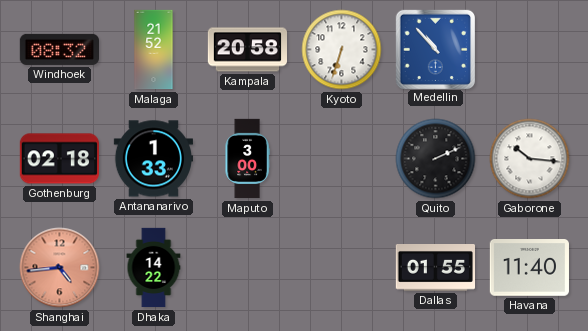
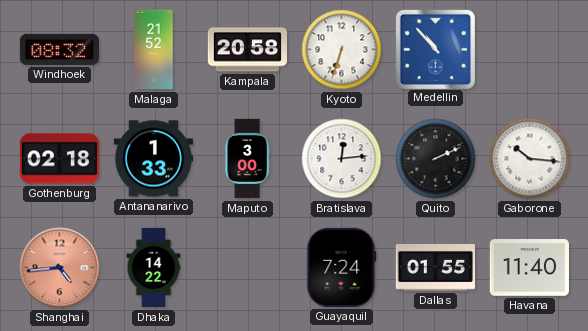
Bratislava: none -> 12:14
Guayaquil: none -> 7:24
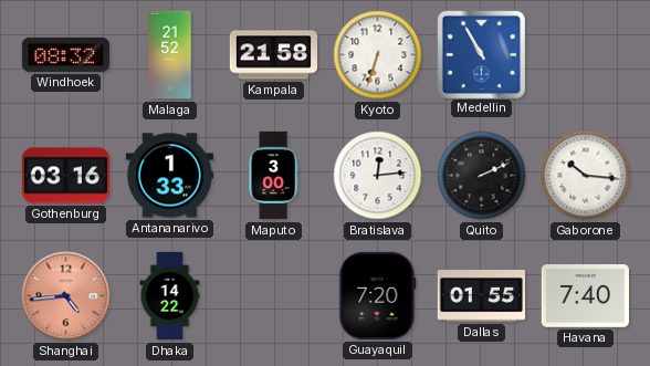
Kampala: 20:58 -> 21:58
Medellin: 10:53 -> 10:55
Gothenburg: 02:18 -> 03:16
Guayaquil: 7:24 -> 7:20
Havana: 11:40 -> 7:40
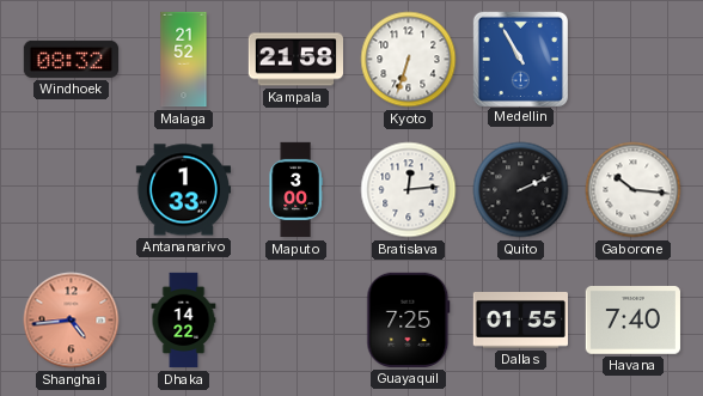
Gothenburg: 03:16 -> none
Guayaquil: 7:20 -> 7:25
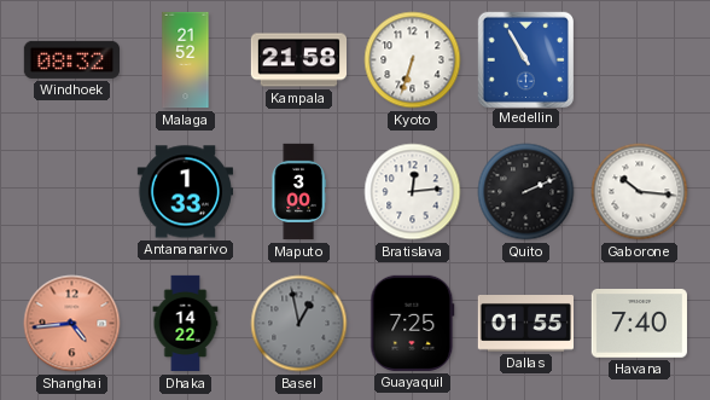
Basel: none -> 12:58
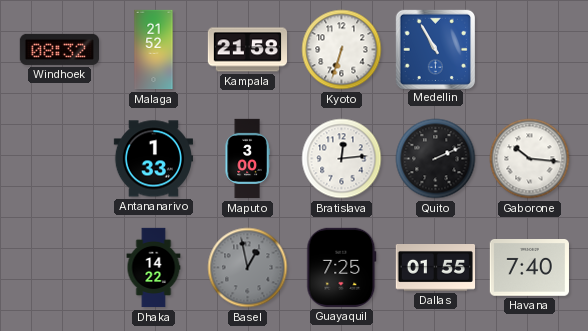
Shanghai: 4:44 -> none
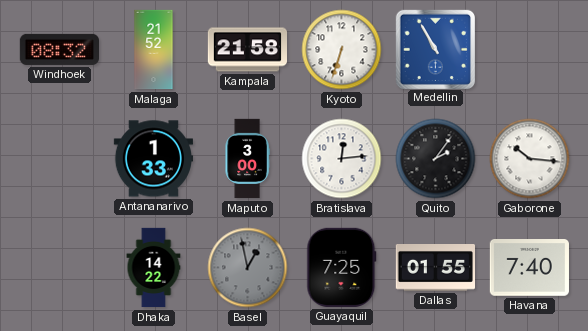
Quito: 2:11 -> 2:06
